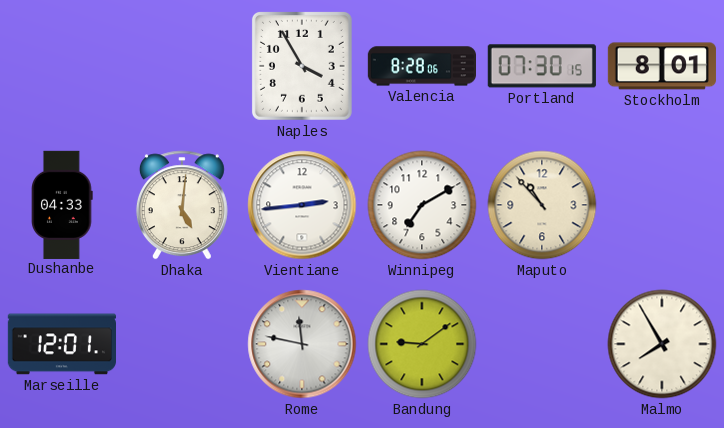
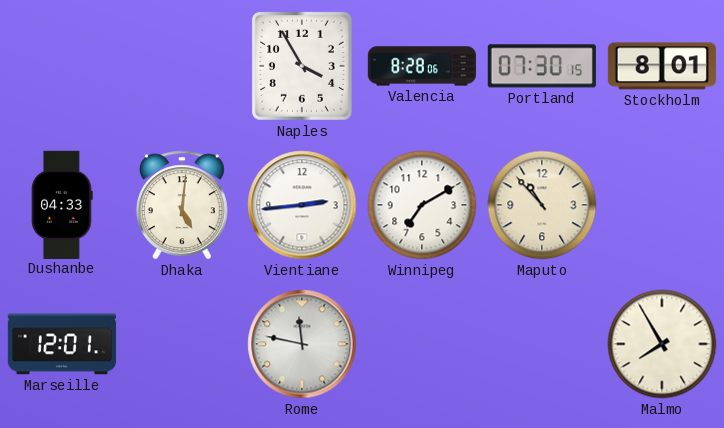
Bandung: 9:09 -> none
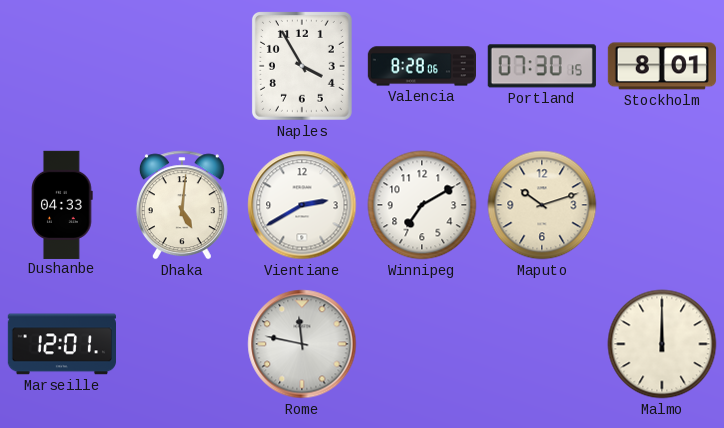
Vientiane: 2:44 -> 2:40
Maputo: 10:53 -> 10:12
Malmo: 7:55 -> 12:00
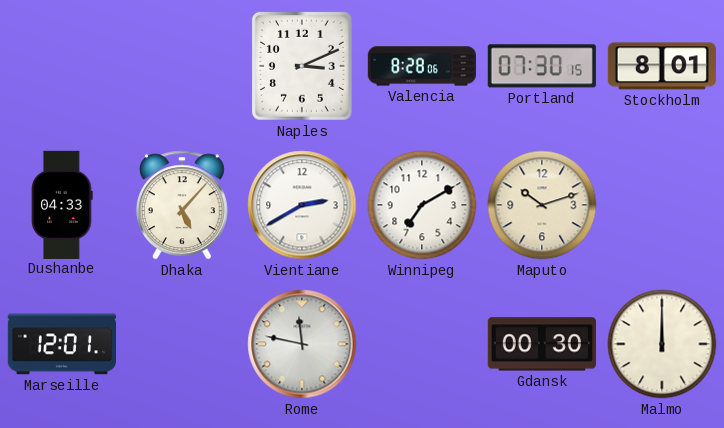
Naples: 3:55 -> 3:11
Dhaka: 5:01 -> 5:07
Gdansk: none -> 00:30
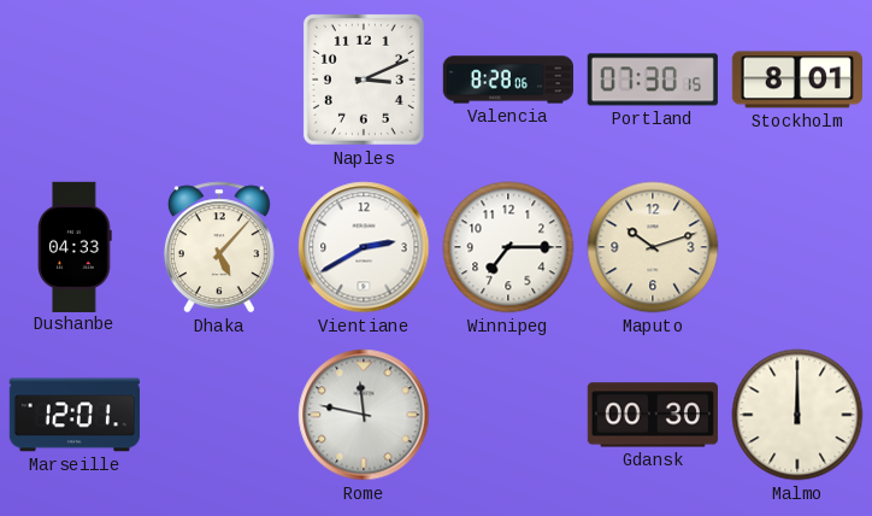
Winnipeg: 7:10 -> 7:15
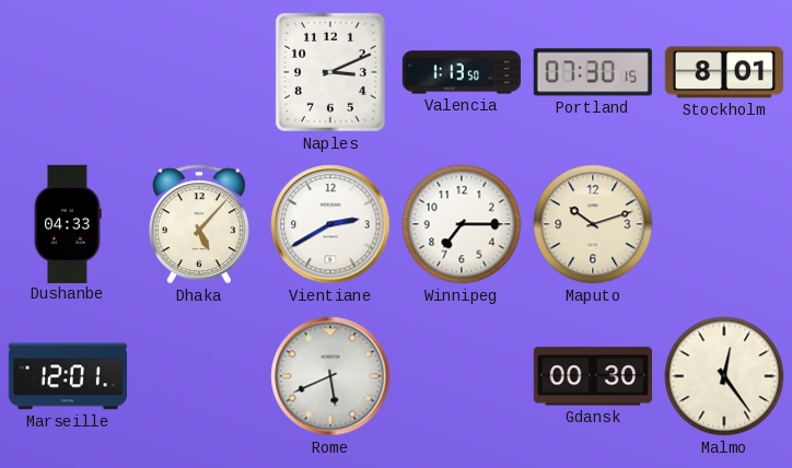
Valencia: 8:28 -> 1:13
Rome: 11:47 -> 5:41
Malmo: 12:00 -> 12:24
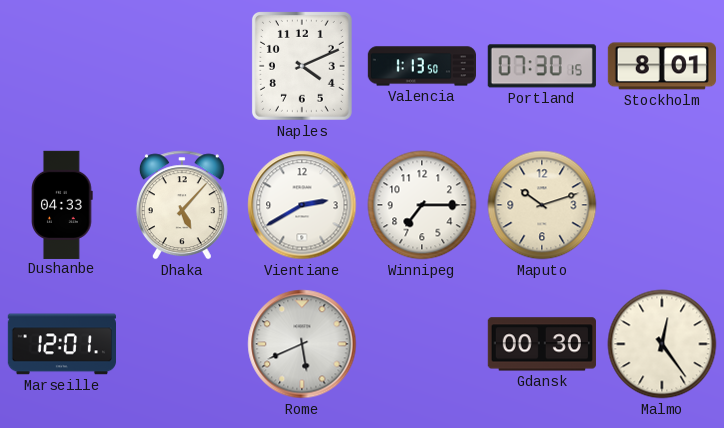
Naples: 3:11 -> 4:11
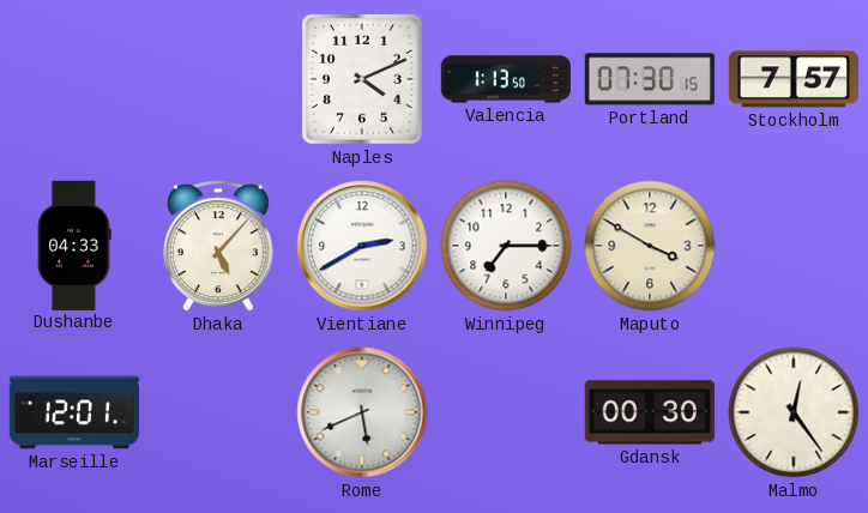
Stockholm: 8:01 -> 7:57
Maputo: 10:12 -> 3:50
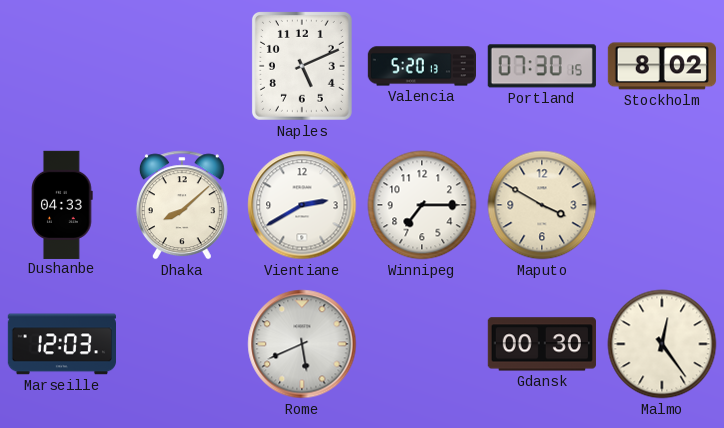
Naples: 4:11 -> 5:11
Valencia: 1:13 -> 5:20
Stockholm: 7:57 -> 8:02
Dhaka: 5:07 -> 8:08
Marseille: 12:01 -> 12:03
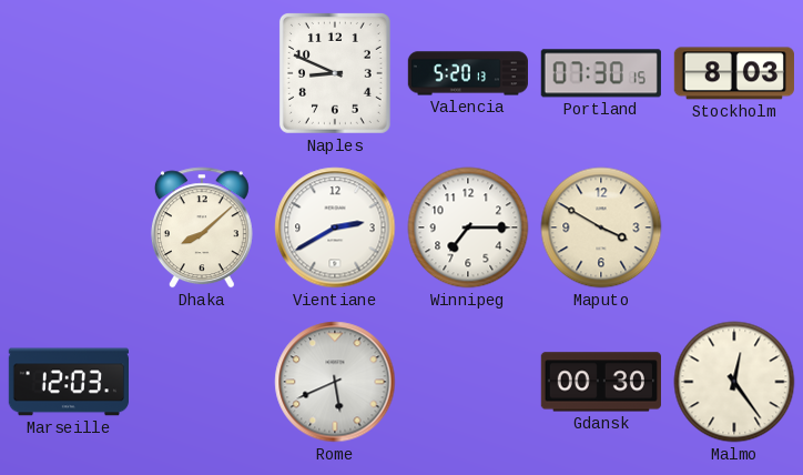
Naples: 5:11 -> 8:49
Stockholm: 8:02 -> 8:03
Dushanbe: 04:33 -> none
